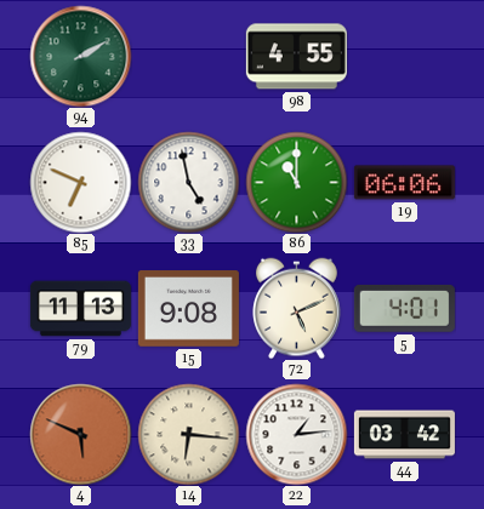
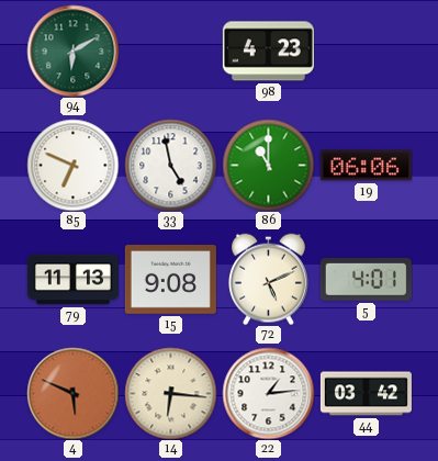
94: 2:10 -> 6:10
98: 4:55 -> 4:23
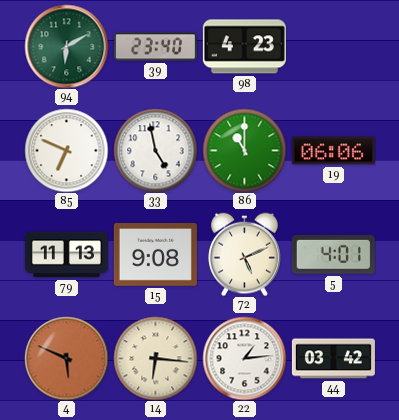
39: none -> 23:40
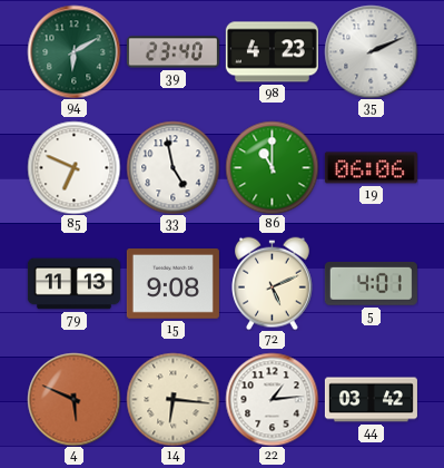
35: none -> 2:11
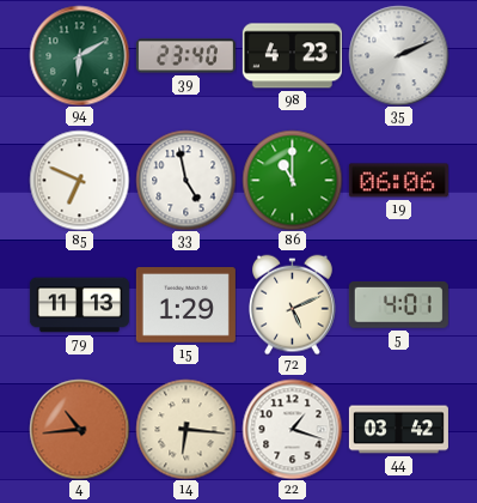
15: 9:08 -> 1:29
4: 5:49 -> 10:44
22: 1:14 -> 1:18
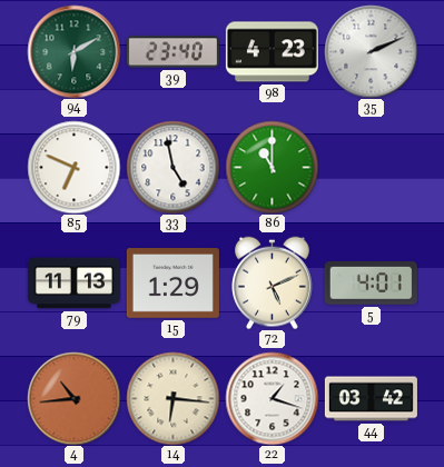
19: 06:06 -> none
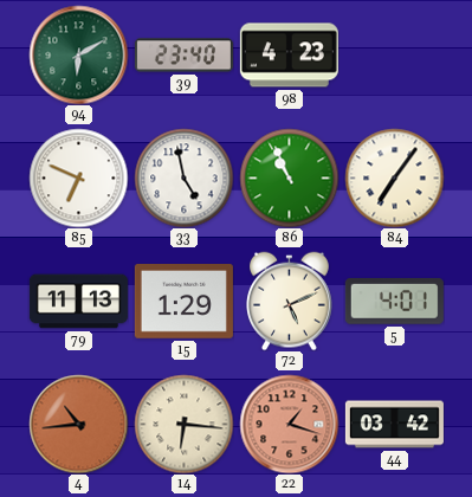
35: 2:11 -> none
86: 11:00 -> 10:56
84: none -> 7:06
22 dial: white -> salmon
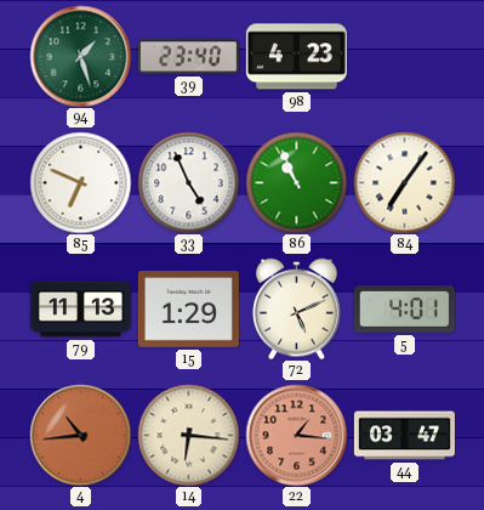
94: 6:10 -> 1:27
33: 4:58 -> 4:56
22: 1:18 -> 1:16
44: 03:42 -> 03:47
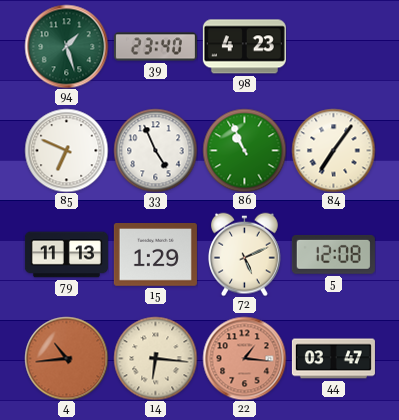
5: 4:01 -> 12:08
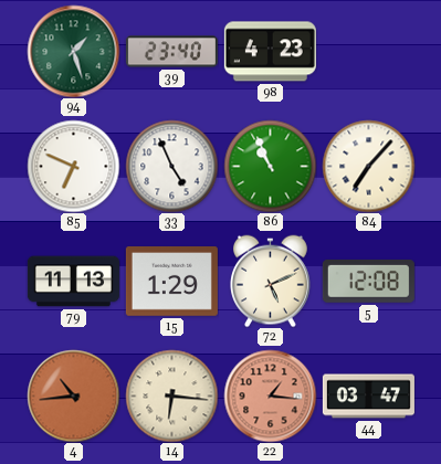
84: 7:06 -> 7:07
